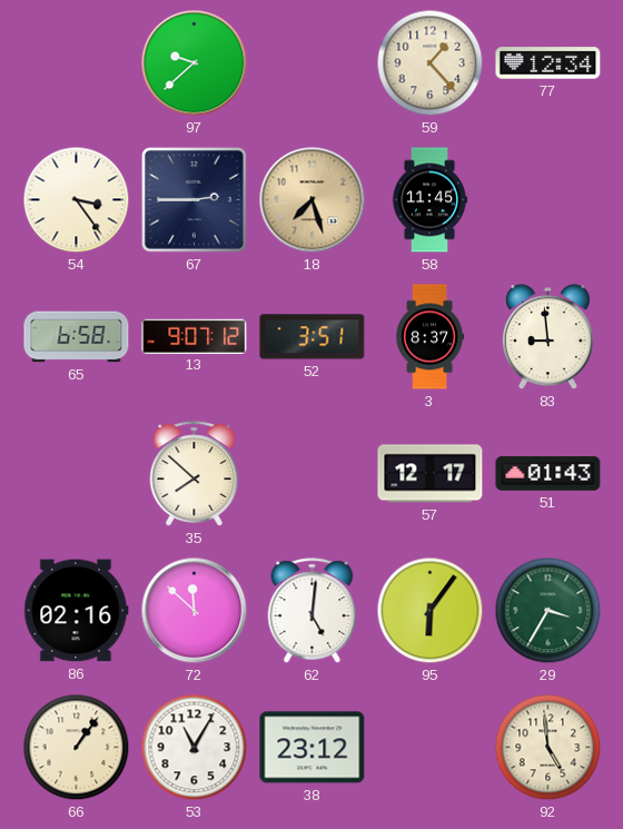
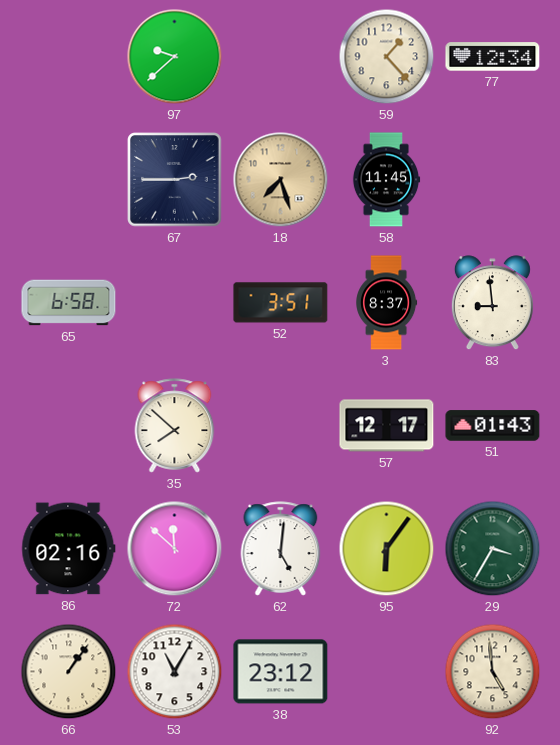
54: 3:24 -> none
13: 9:07 -> none
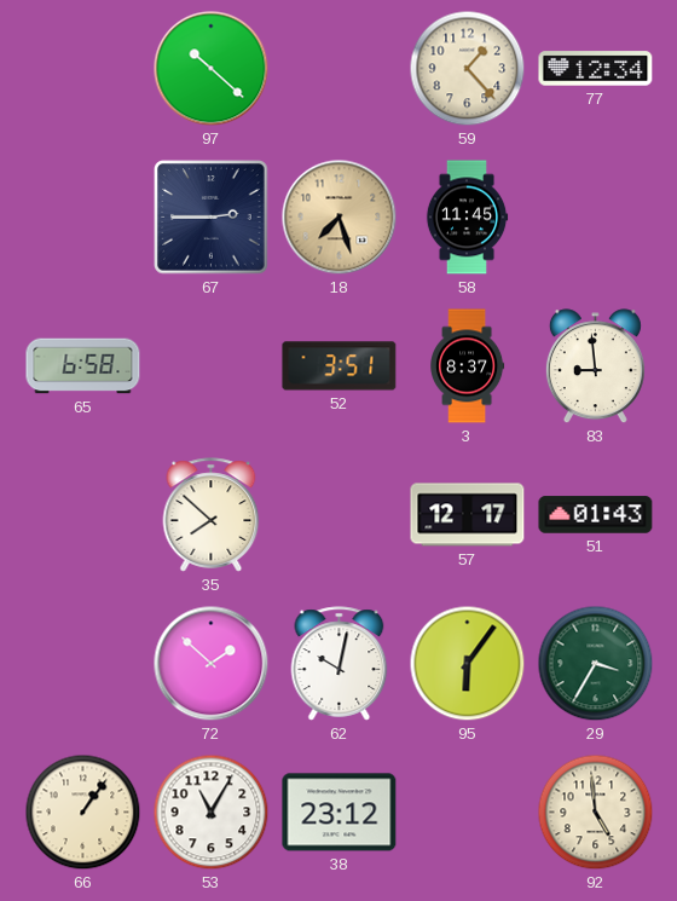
97: 9:38 -> 10:22
86: 02:16 -> none
72: 11:52 -> 1:52
62: 5:01 -> 10:02
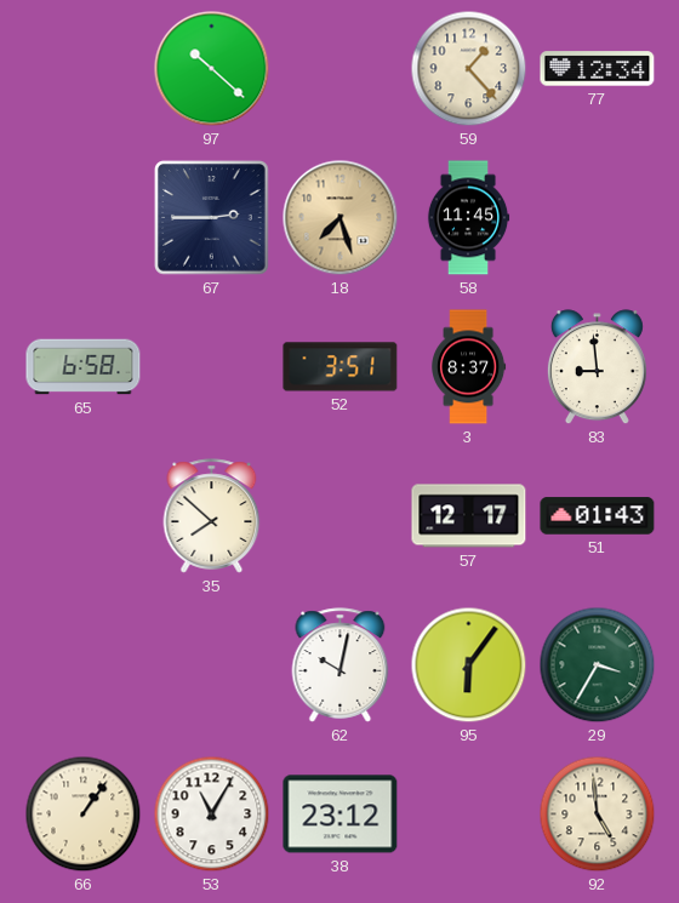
72: 1:52 -> none
